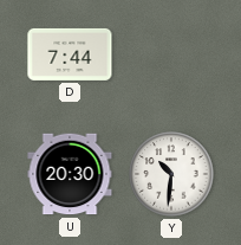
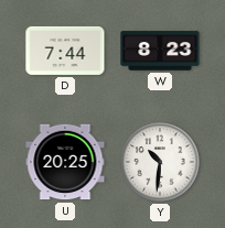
W: none -> 8:23
U: 20:30 -> 20:25
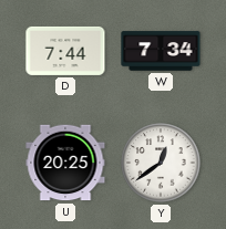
W: 8:23 -> 7:34
Y: 10:31 -> 12:39
